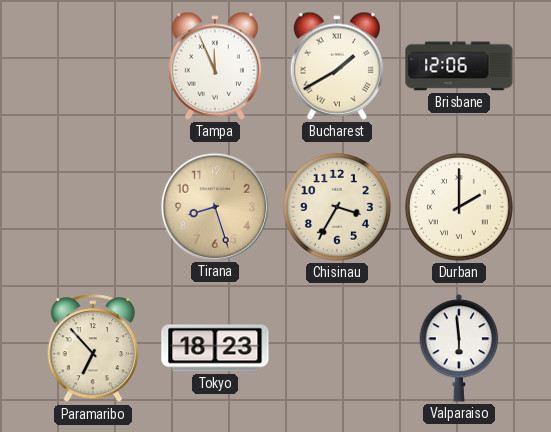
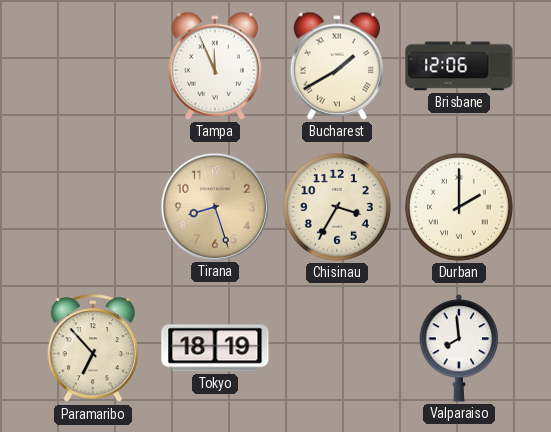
Tokyo: 18:23 -> 18:19
Valparaiso: 5:59 -> 7:59
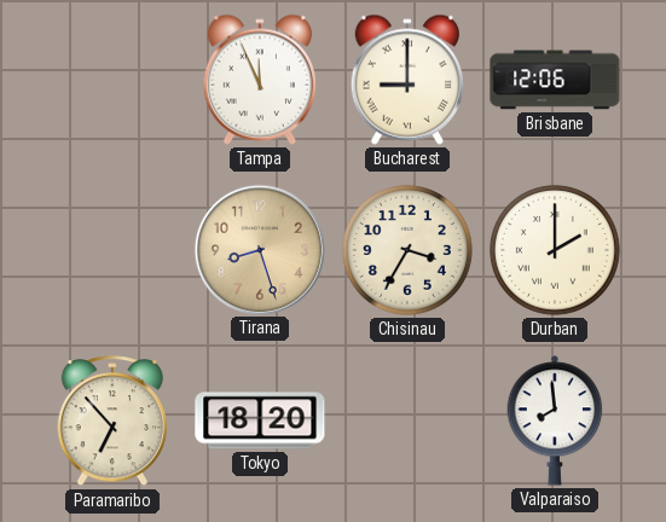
Bucharest: 1:40 -> 9:00
Tokyo: 18:19 -> 18:20
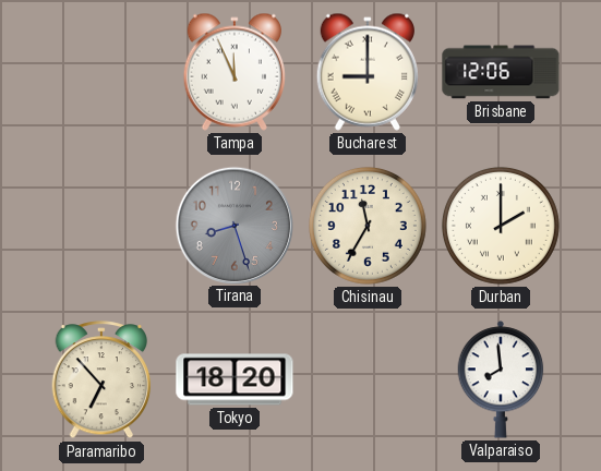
Tirana dial: champagne -> grey
Chisinau: 3:35 -> 11:35
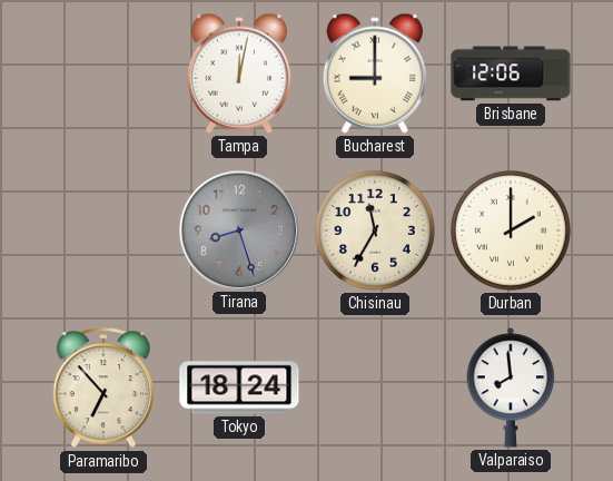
Tampa: 11:56 -> 12:02
Tokyo: 18:20 -> 18:24
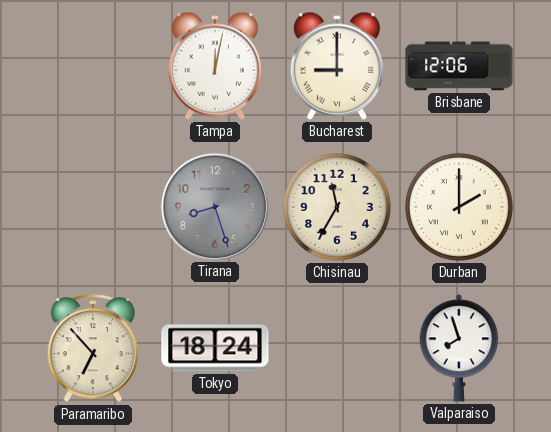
Valparaiso: 7:59 -> 7:57
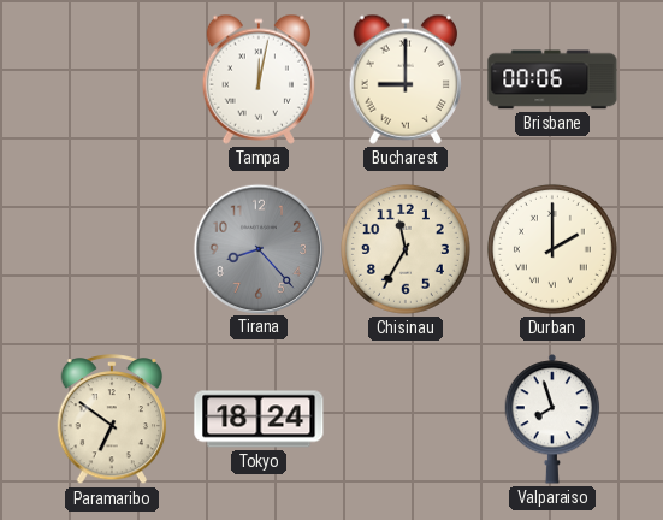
Brisbane: 12:06 -> 00:06
Tirana: 8:27 -> 8:23
Paramaribo: 6:53 -> 6:51
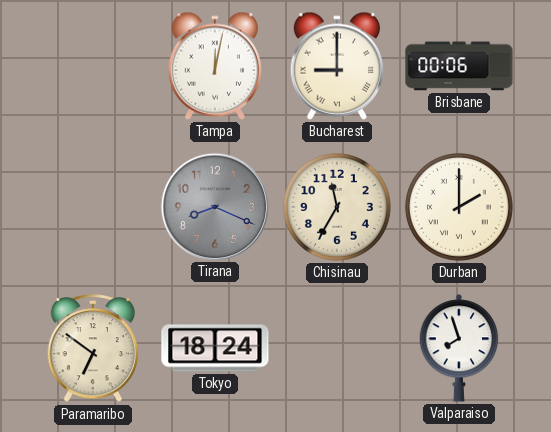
Tirana: 8:23 -> 8:19
